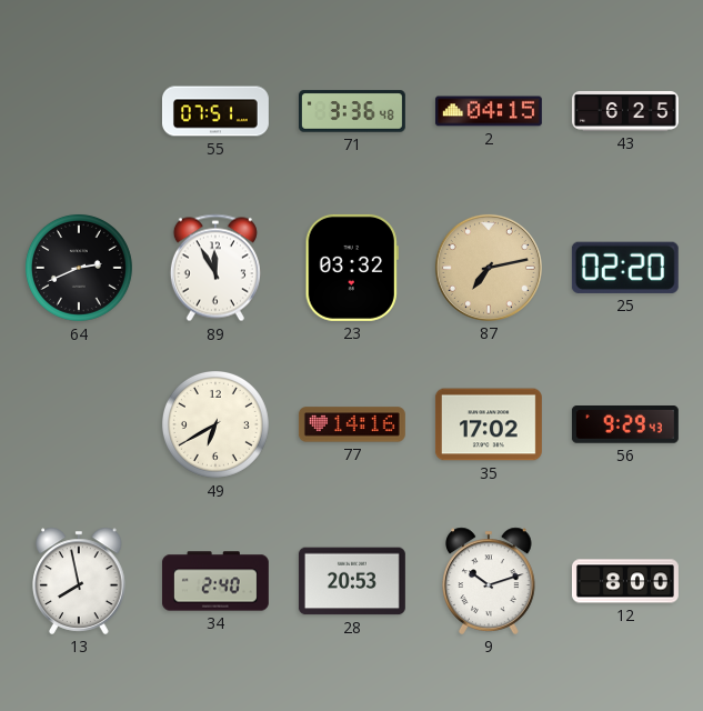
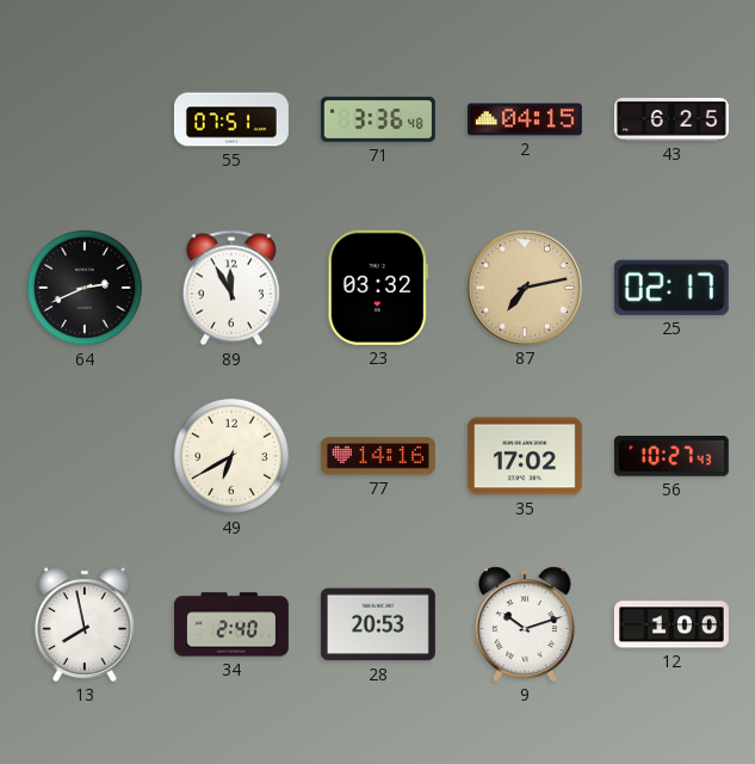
25: 02:20 -> 02:17
56: 9:29 -> 10:27
12: 8:00 -> 1:00
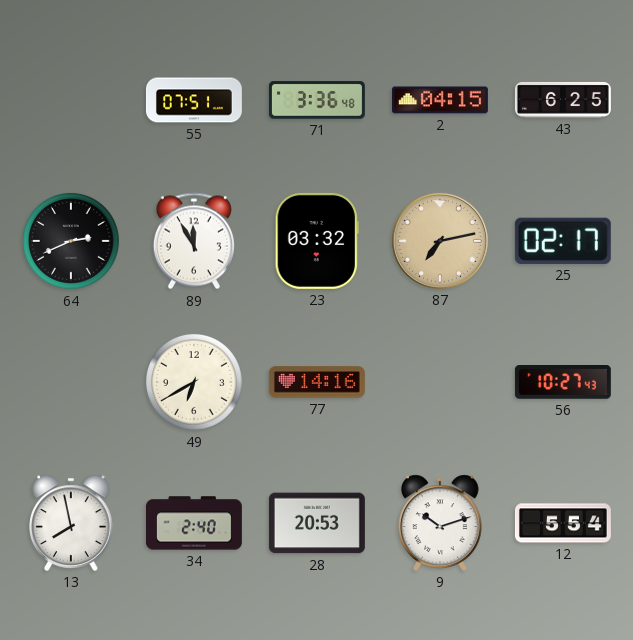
35: 17:02 -> none
12: 1:00 -> 5:54
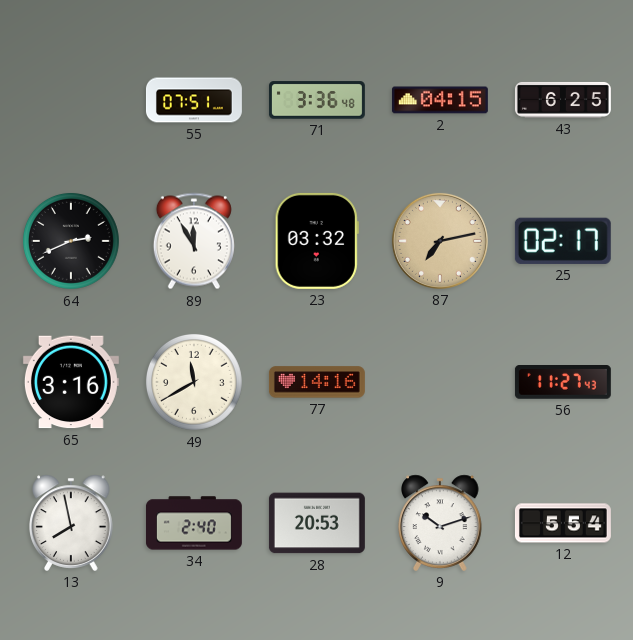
65: none -> 3:16
49: 6:40 -> 11:40
56: 10:27 -> 11:27
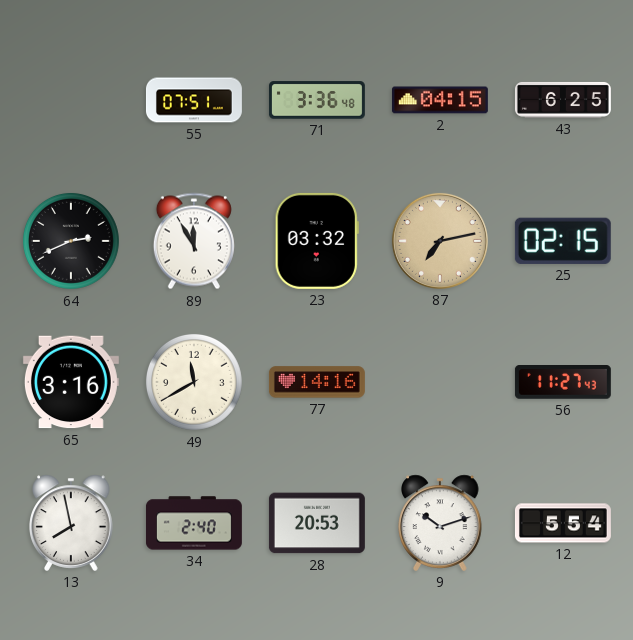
25: 02:17 -> 02:15
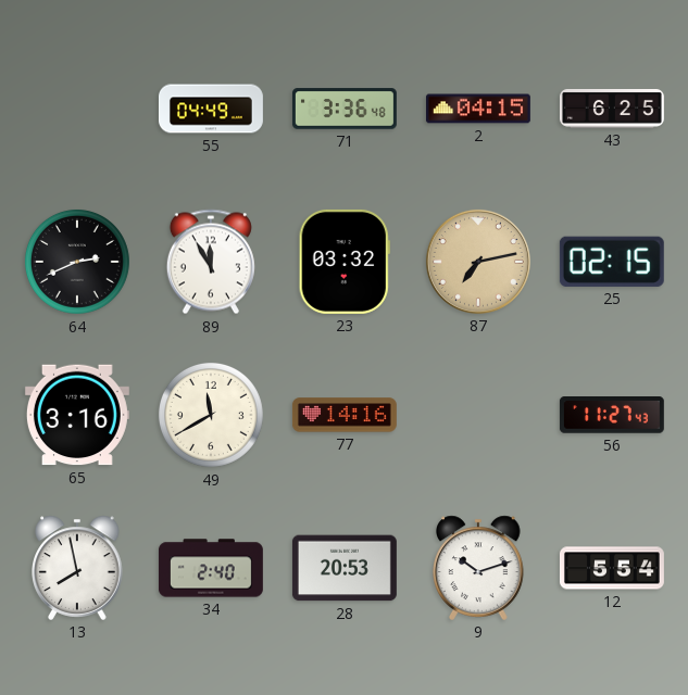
55: 07:51 -> 04:49
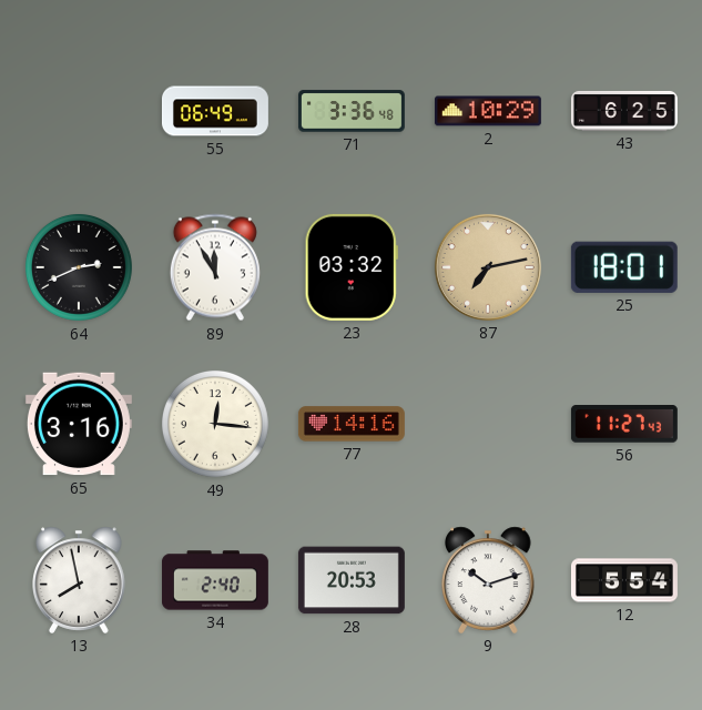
55: 04:49 -> 06:49
2: 04:15 -> 10:29
25: 02:15 -> 18:01
49: 11:40 -> 12:16
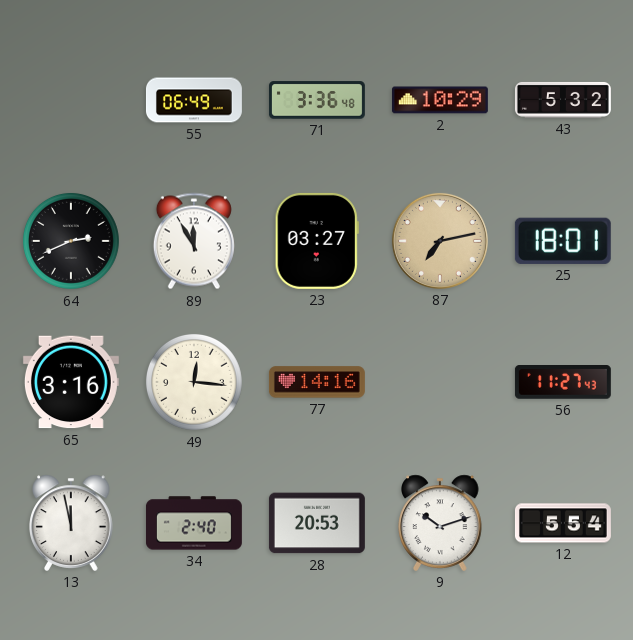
43: 6:25 -> 5:32
23: 03:32 -> 03:27
13: 7:58 -> 11:58
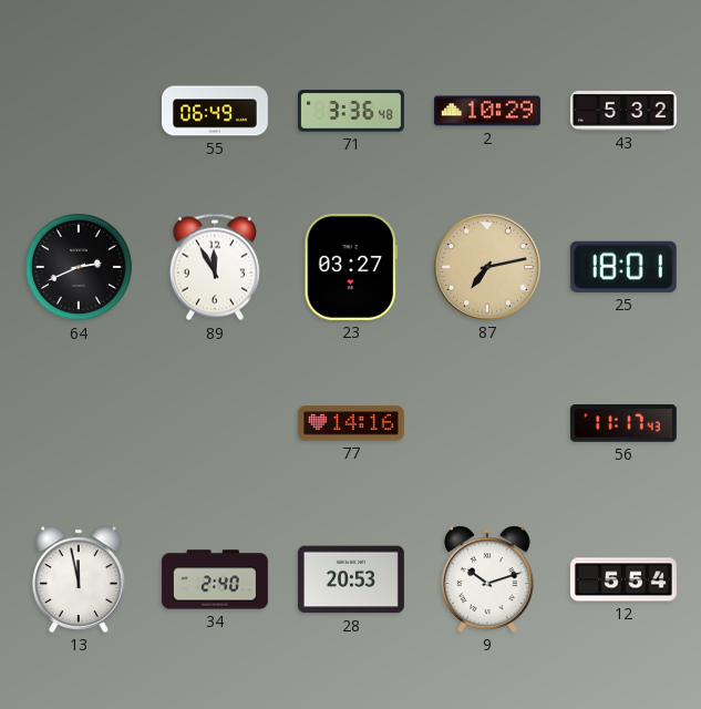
65: 3:16 -> none
49: 12:16 -> none
56: 11:27 -> 11:17
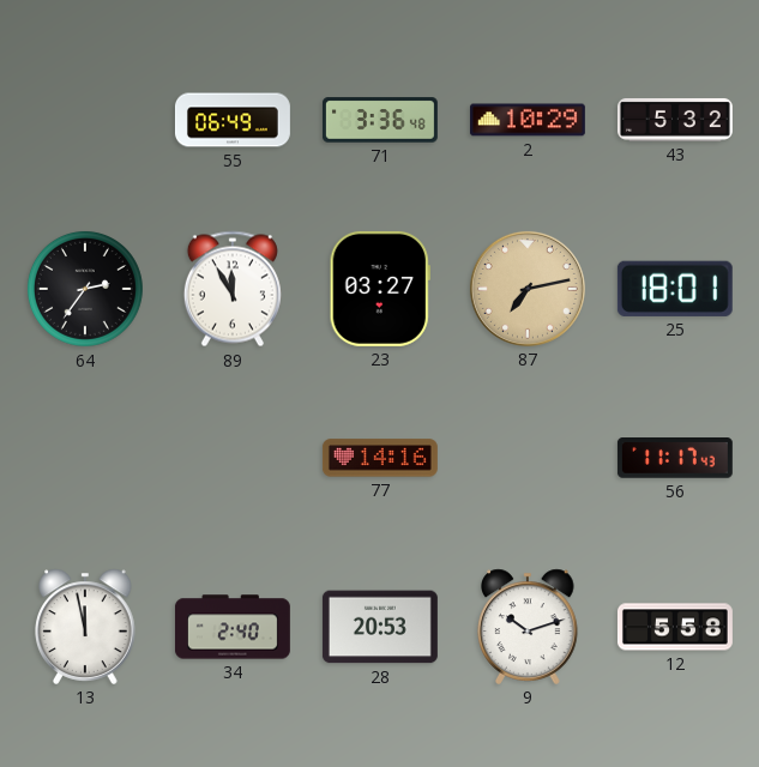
64: 2:41 -> 2:36
12: 5:54 -> 5:58
